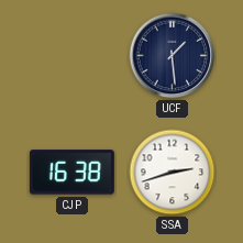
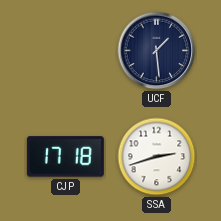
CJP: 16:38 -> 17:18
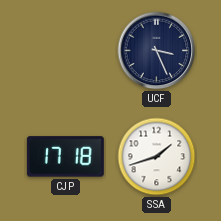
UCF: 1:29 -> 3:26
SSA: 2:42 -> 1:42
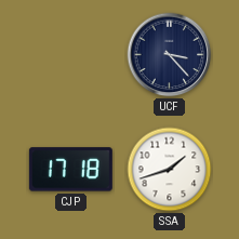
UCF: 3:26 -> 3:23
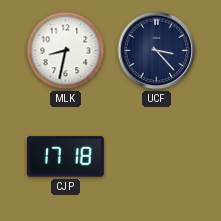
MLK: none -> 8:32
SSA: 1:42 -> none
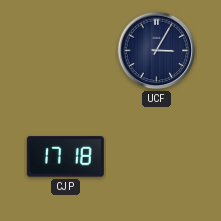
MLK: 8:32 -> none
UCF: 3:23 -> 3:05
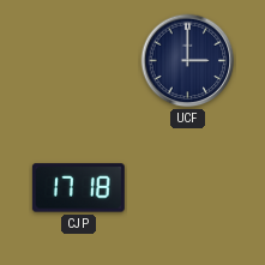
UCF: 3:05 -> 3:00
